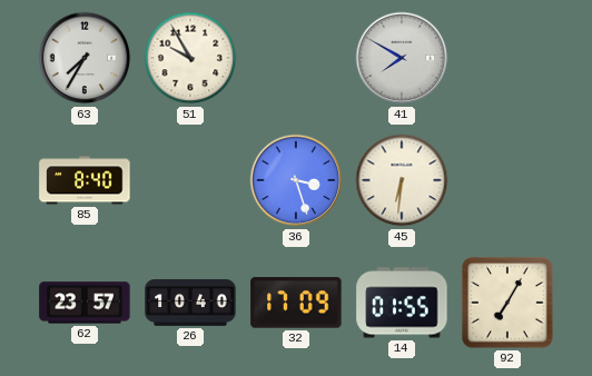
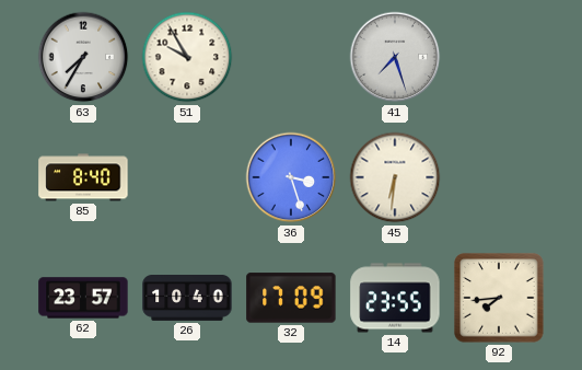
41: 7:50 -> 7:27
14: 01:55 -> 23:55
92: 7:05 -> 7:44
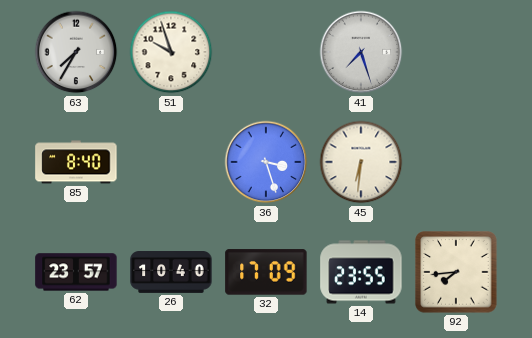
51: 9:55 -> 9:57
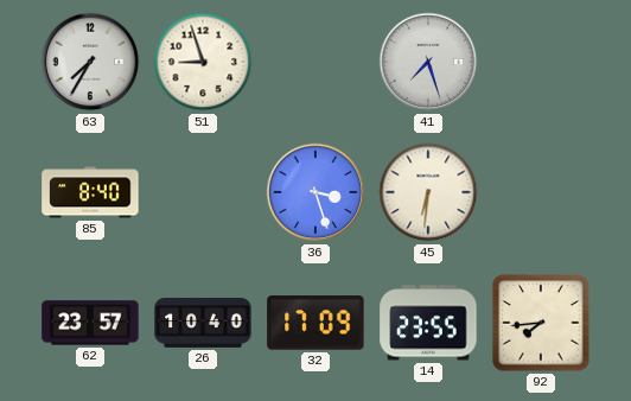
51: 9:57 -> 8:57
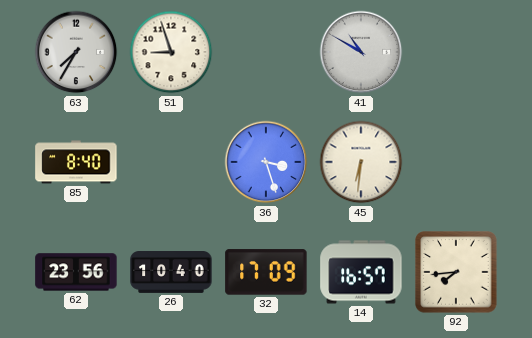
41: 7:27 -> 10:50
62: 23:57 -> 23:56
14: 23:55 -> 16:57
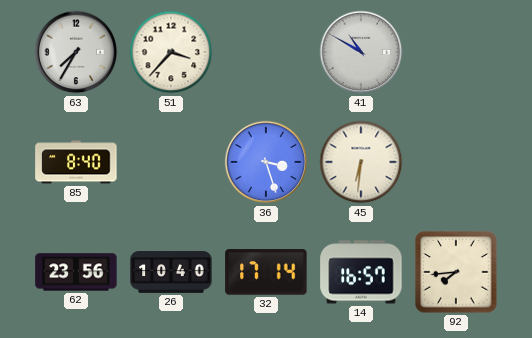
51: 8:57 -> 3:37
32: 17:09 -> 17:14
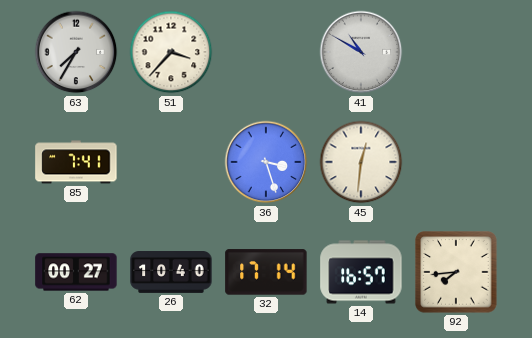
85: 8:40 -> 7:41
45: 6:31 -> 12:31
62: 23:56 -> 00:27
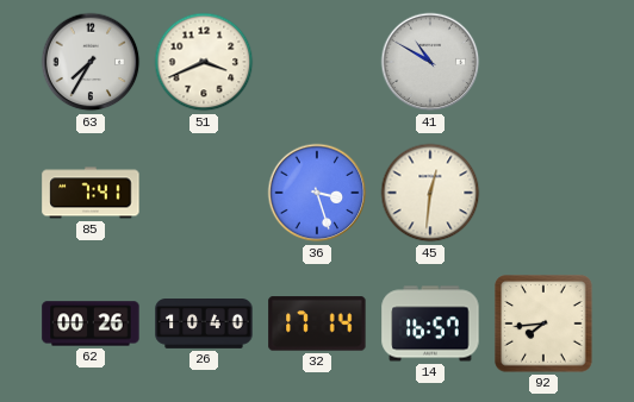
51: 3:37 -> 3:41
62: 00:27 -> 00:26
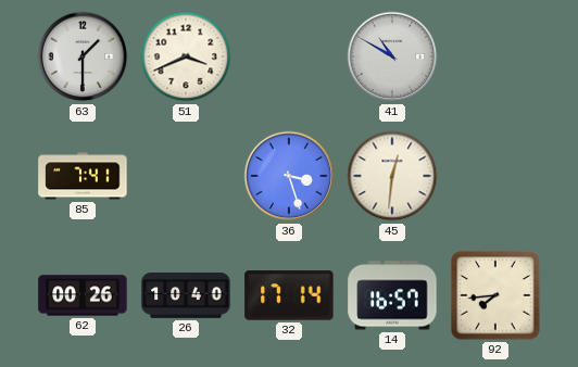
63: 7:35 -> 1:30
